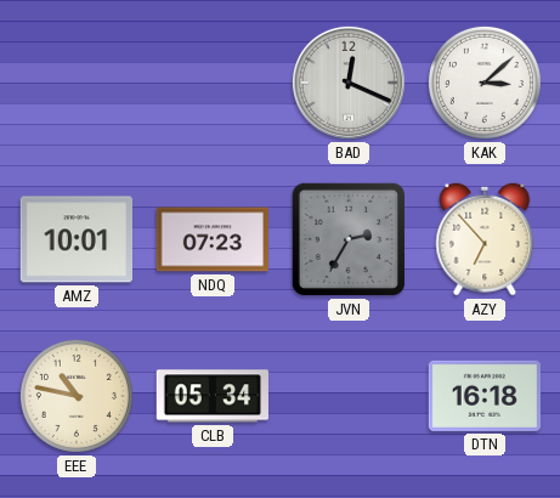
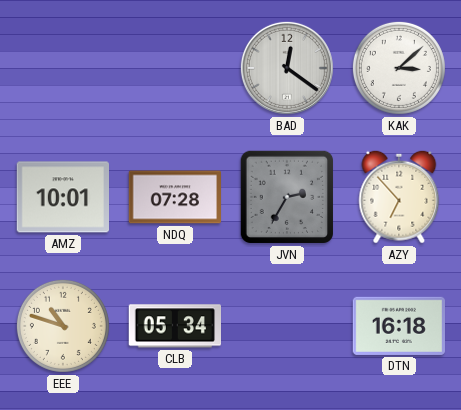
BAD: 12:19 -> 12:21
NDQ: 07:23 -> 07:28
EEE: 10:47 -> 10:48
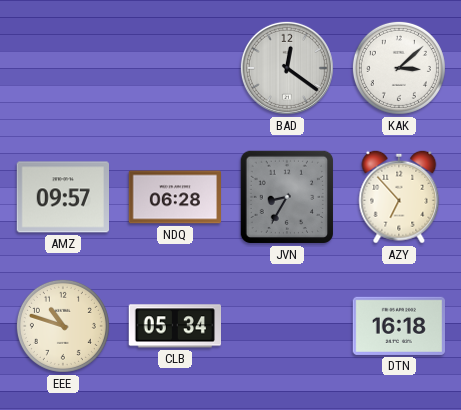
AMZ: 10:01 -> 09:57
NDQ: 07:28 -> 06:28
JVN: 2:35 -> 8:35
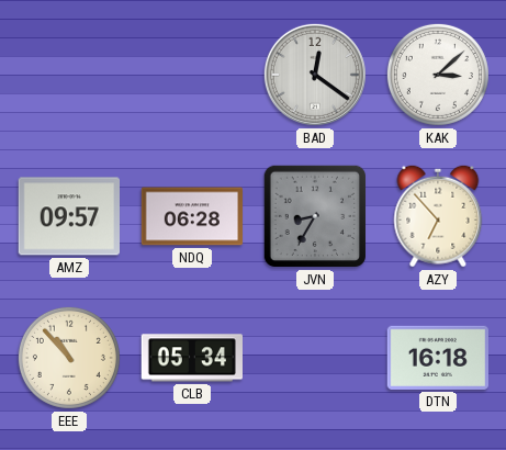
EEE: 10:48 -> 10:53
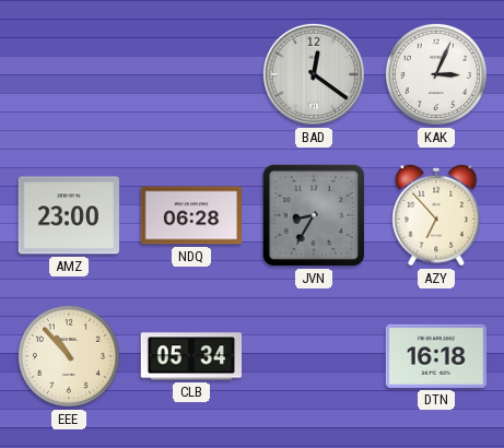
KAK: 3:08 -> 3:04
AMZ: 09:57 -> 23:00
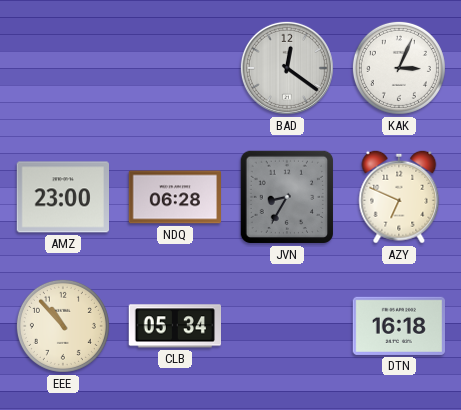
AZY: 6:53 -> 6:49
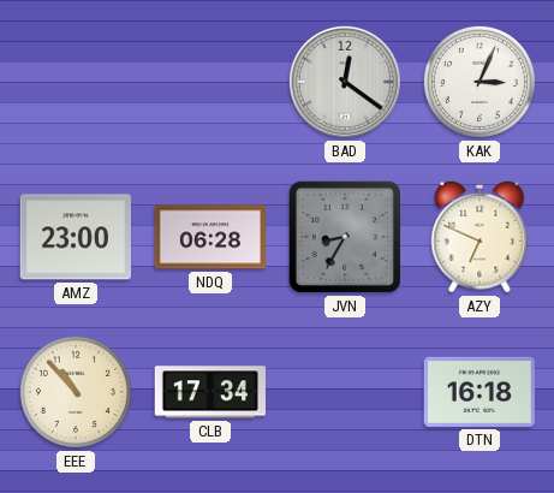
CLB: 05:34 -> 17:34
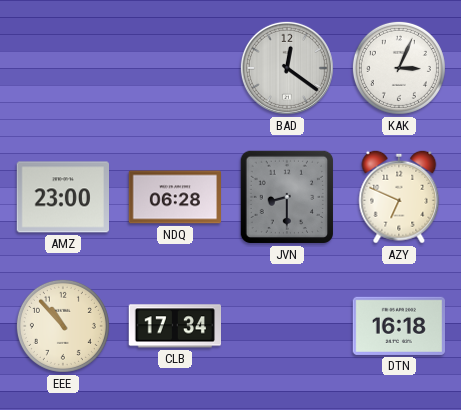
JVN: 8:35 -> 8:30
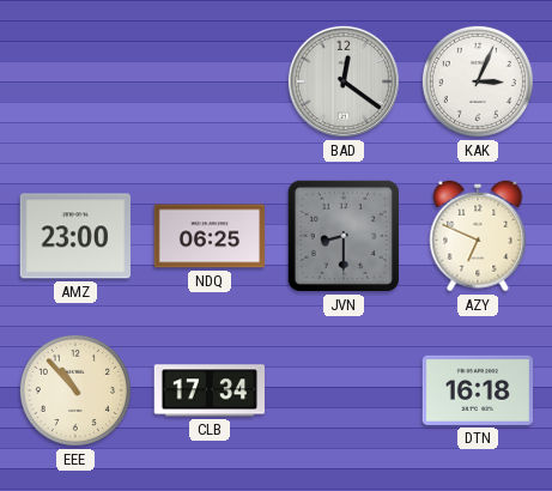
NDQ: 06:28 -> 06:25
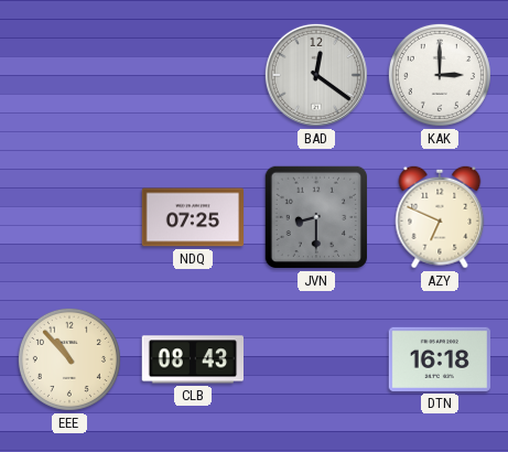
KAK: 3:04 -> 3:00
AMZ: 23:00 -> none
NDQ: 06:25 -> 07:25
CLB: 17:34 -> 08:43
